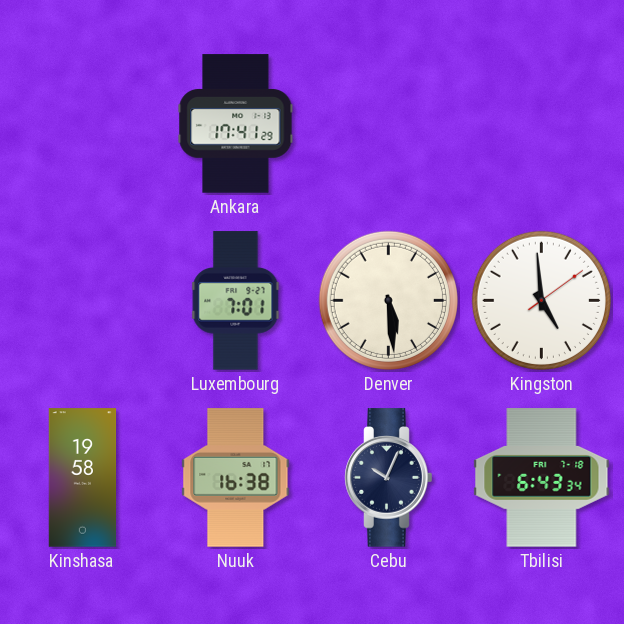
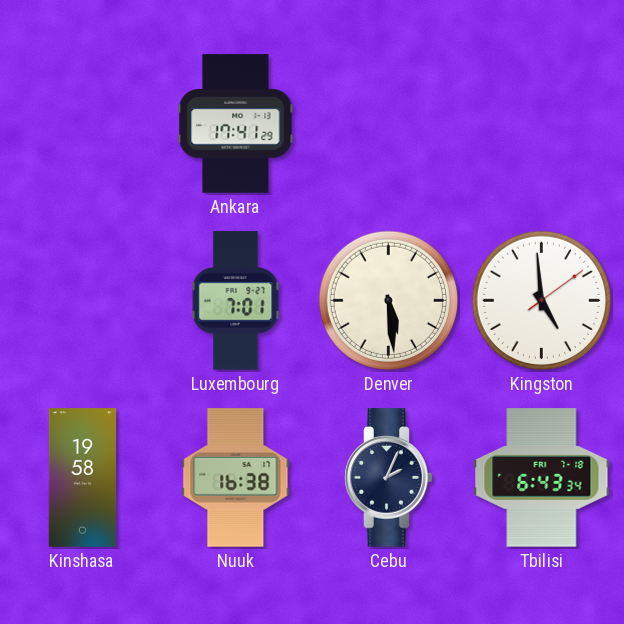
Cebu: 10:04 -> 2:04
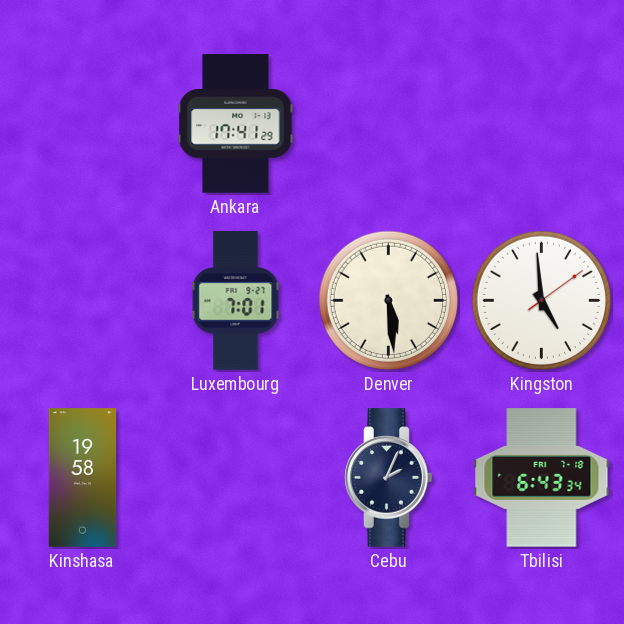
Nuuk: 16:38 -> none
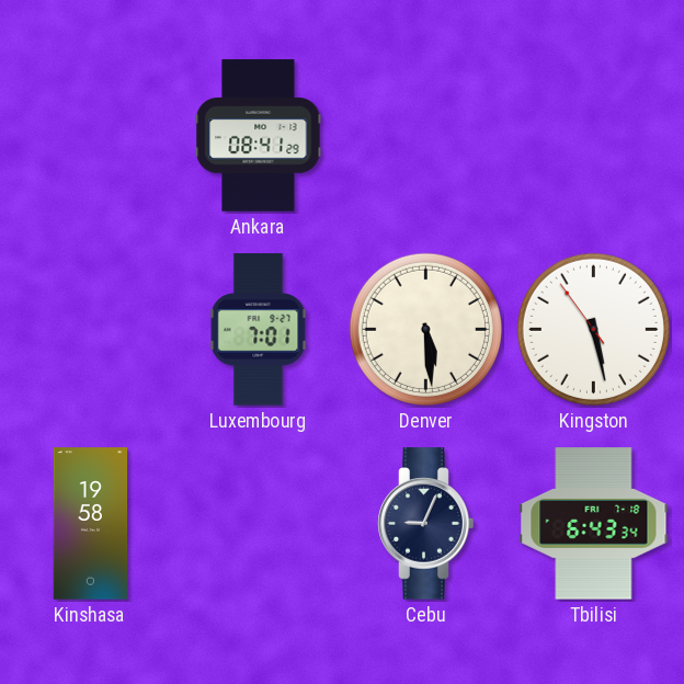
Ankara: 17:41 -> 08:41
Kingston: 4:59 -> 5:27
Cebu: 2:04 -> 9:04
